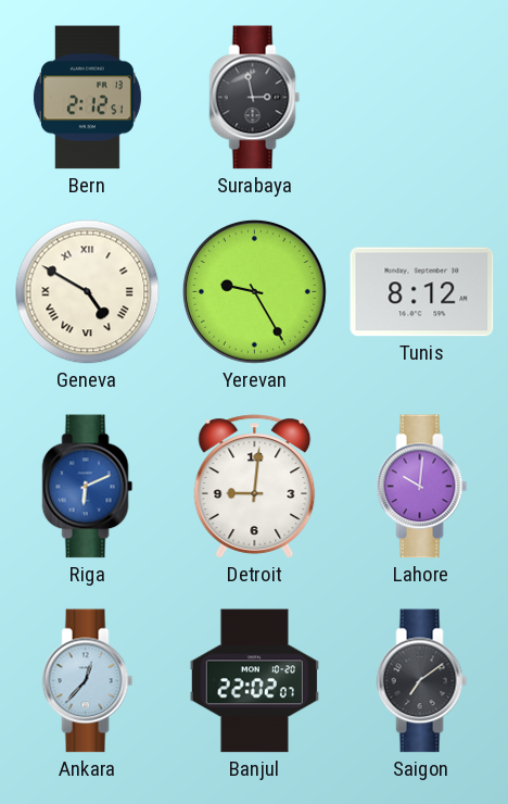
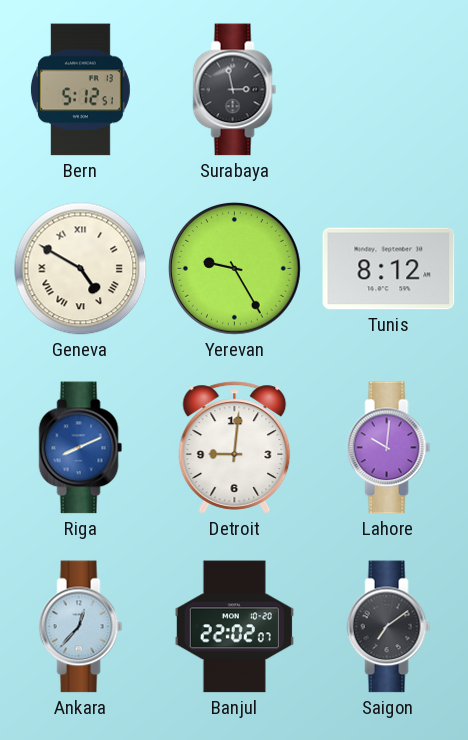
Bern: 2:12 -> 5:12
Riga: 6:11 -> 8:11
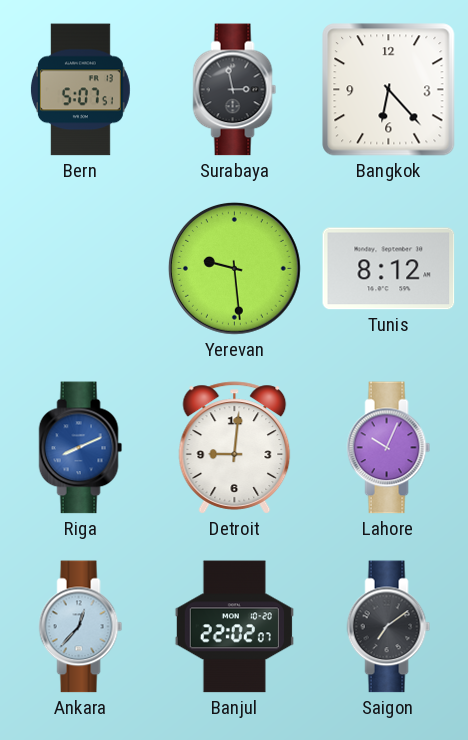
Bern: 5:12 -> 5:07
Bangkok: none -> 6:23
Geneva: 4:50 -> none
Yerevan: 9:25 -> 9:29
Lahore: 10:01 -> 10:04
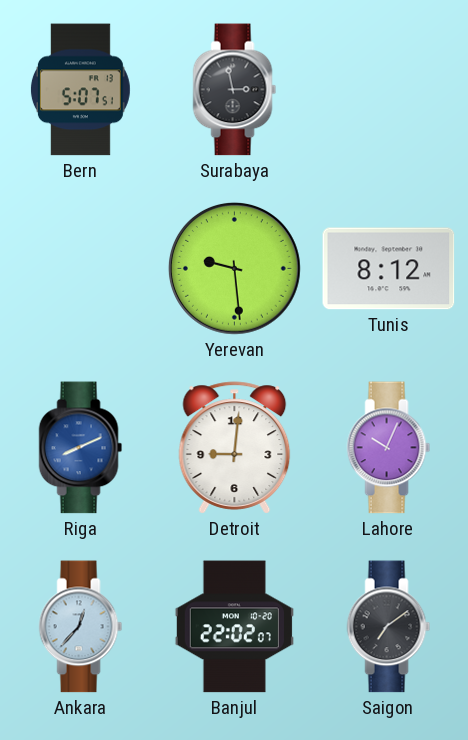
Bangkok: 6:23 -> none
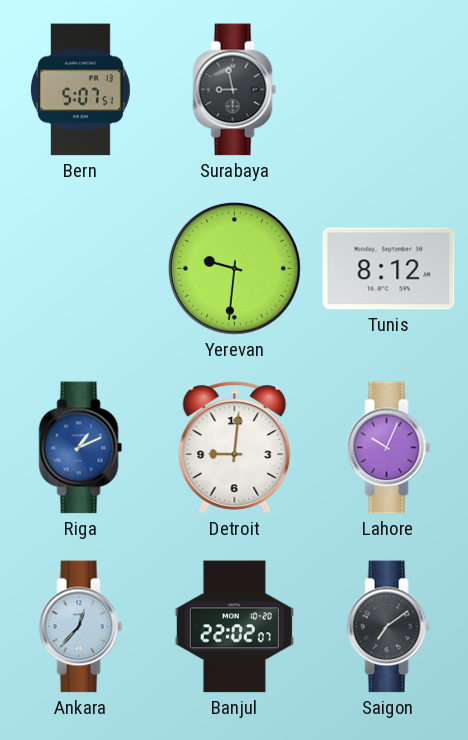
Surabaya: 2:58 -> 8:58
Yerevan: 9:29 -> 9:31
Riga: 8:11 -> 1:11
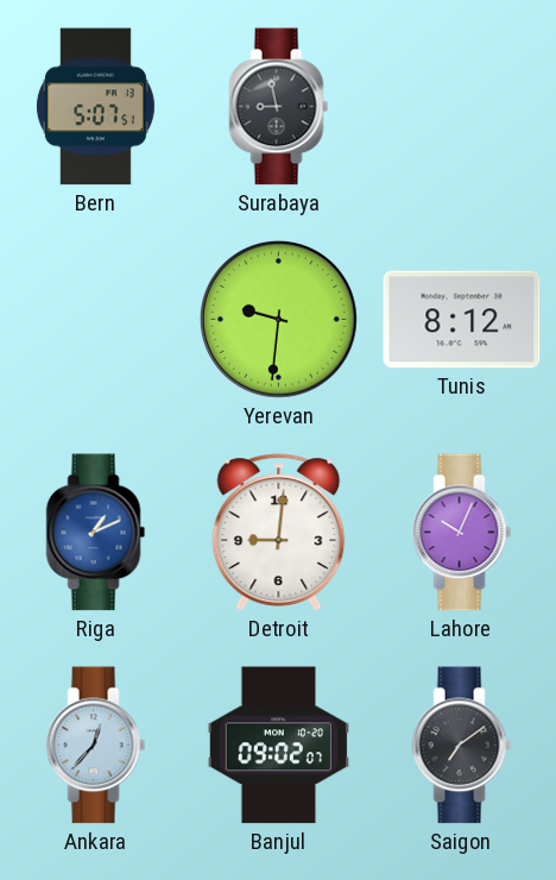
Banjul: 22:02 -> 09:02
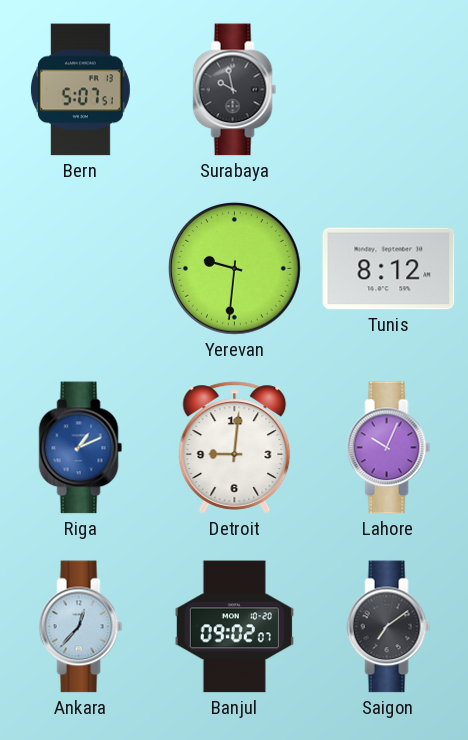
Surabaya: 8:58 -> 9:58
